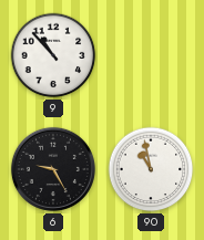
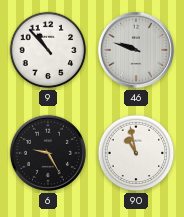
46: none -> 9:48
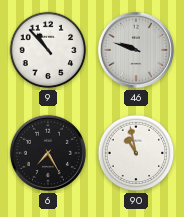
6: 9:25 -> 7:25
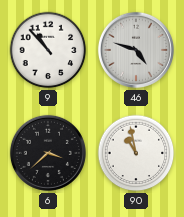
46: 9:48 -> 4:48
6: 7:25 -> 3:38
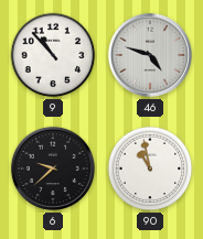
6: 3:38 -> 9:38
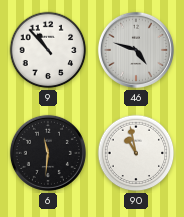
6: 9:38 -> 11:31
